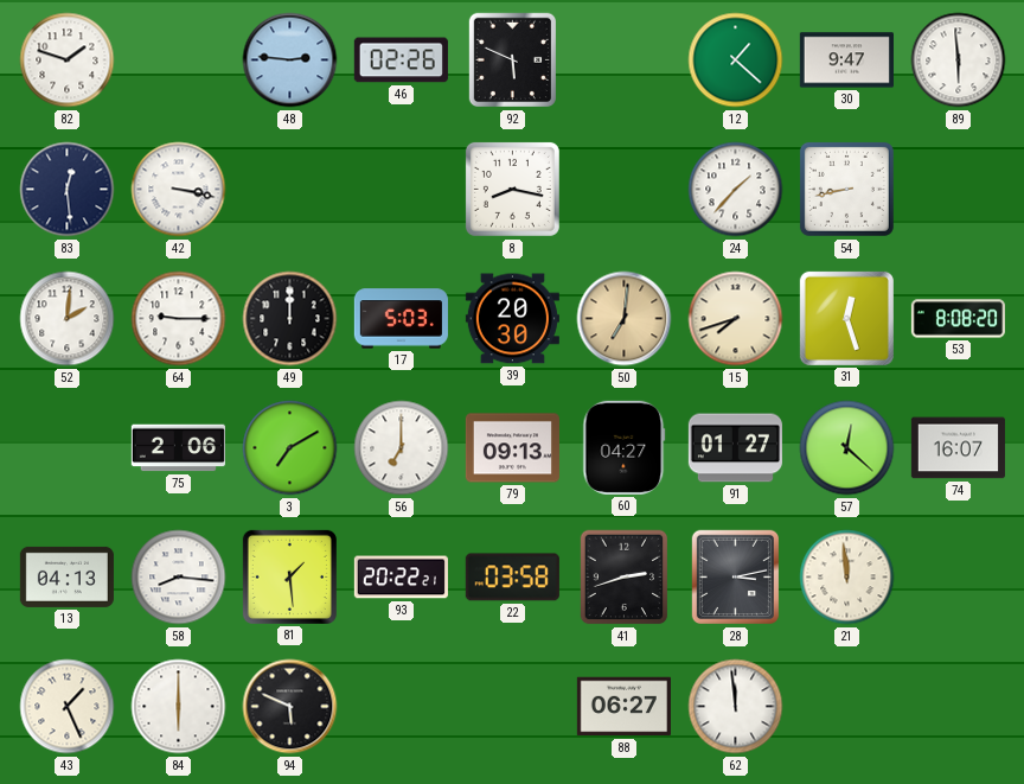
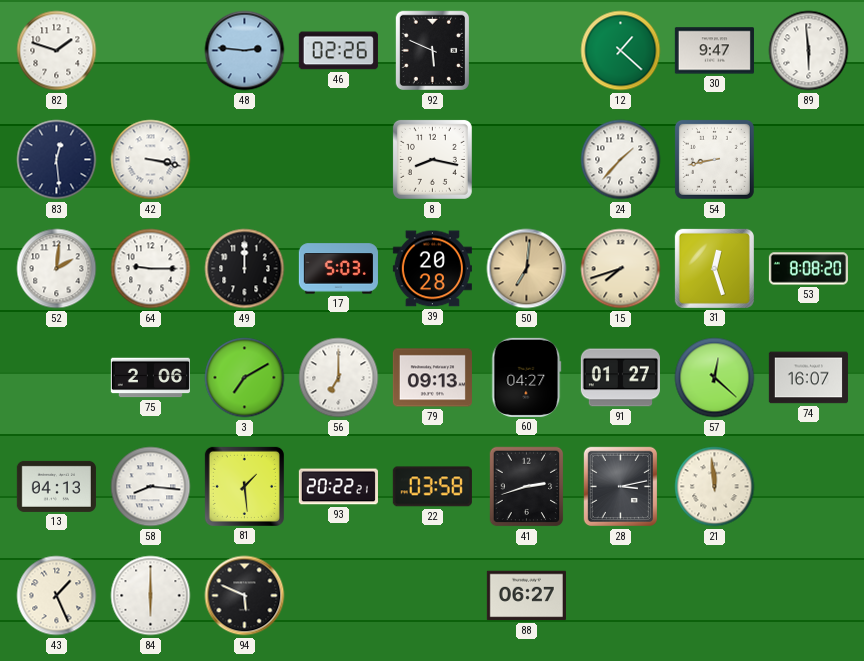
39: 20:30 -> 20:28
62: 11:59 -> none
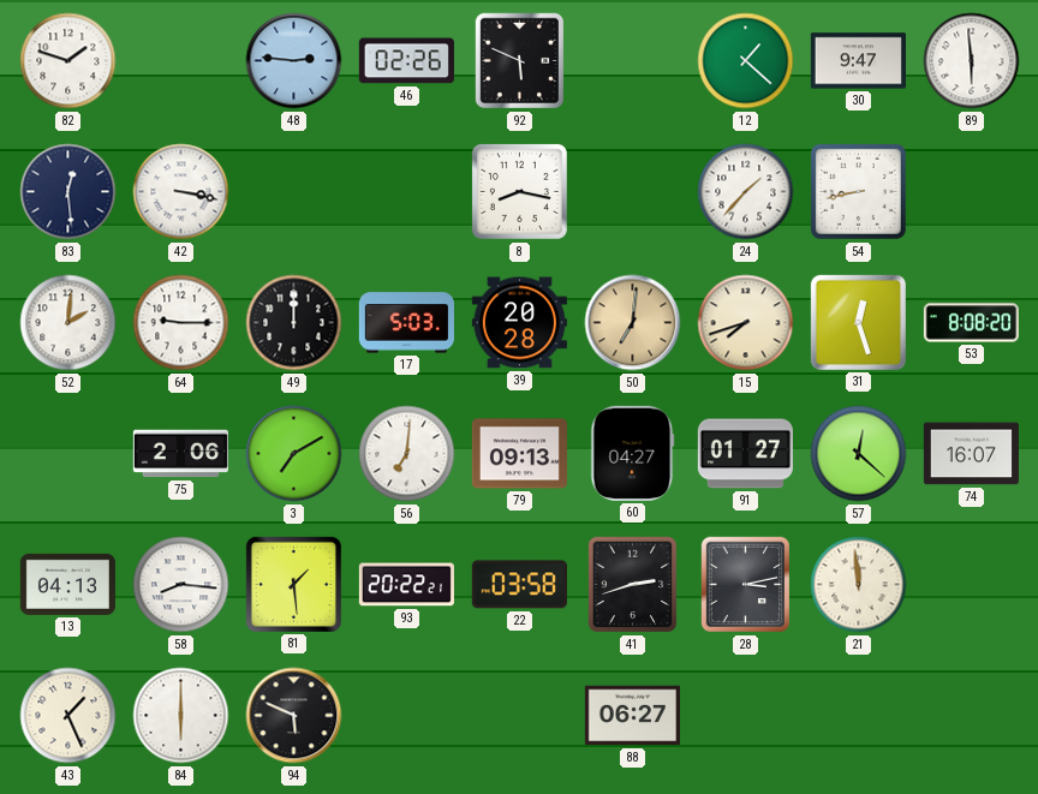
56: 7:00 -> 7:01
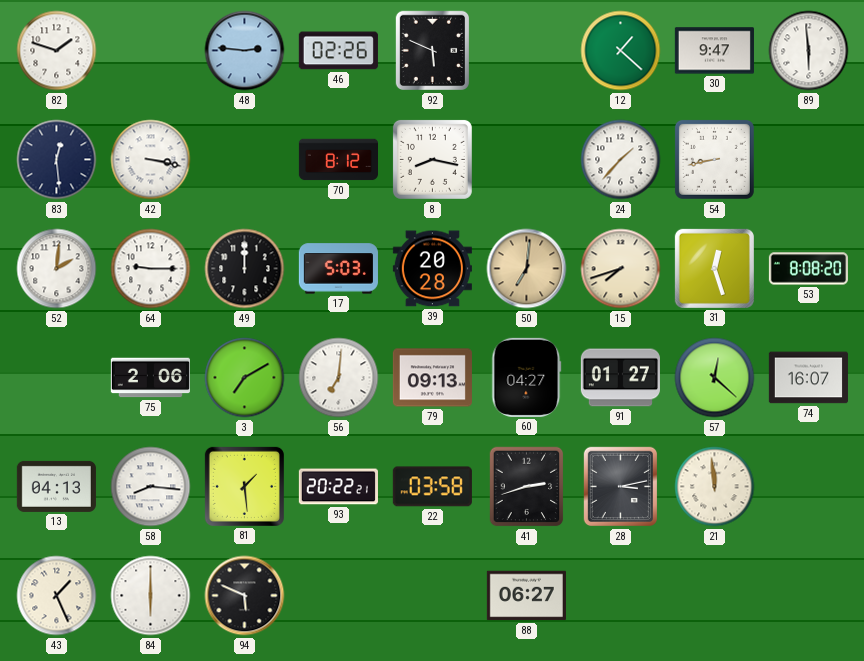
70: none -> 8:12
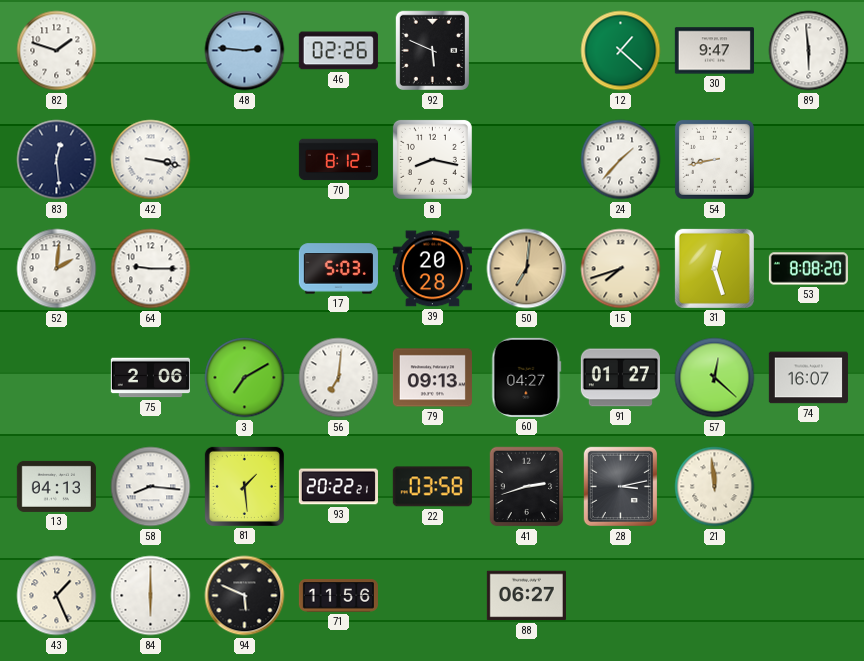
49: 12:00 -> none
71: none -> 11:56
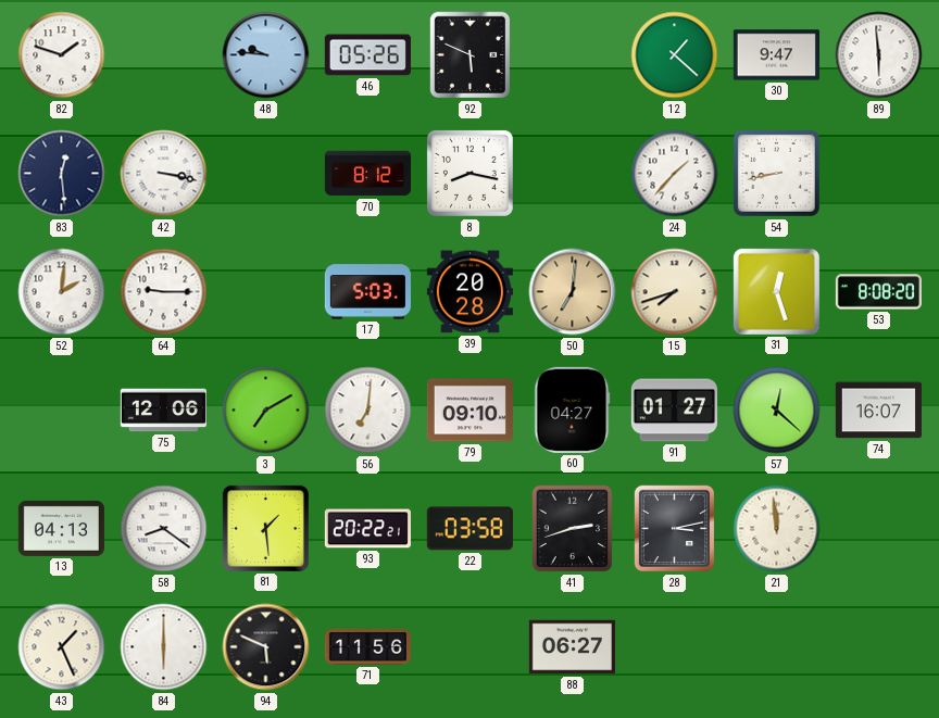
48: 2:46 -> 9:46
46: 02:26 -> 05:26
75: 2:06 -> 12:06
79: 09:13 -> 09:10
58: 8:16 -> 8:21
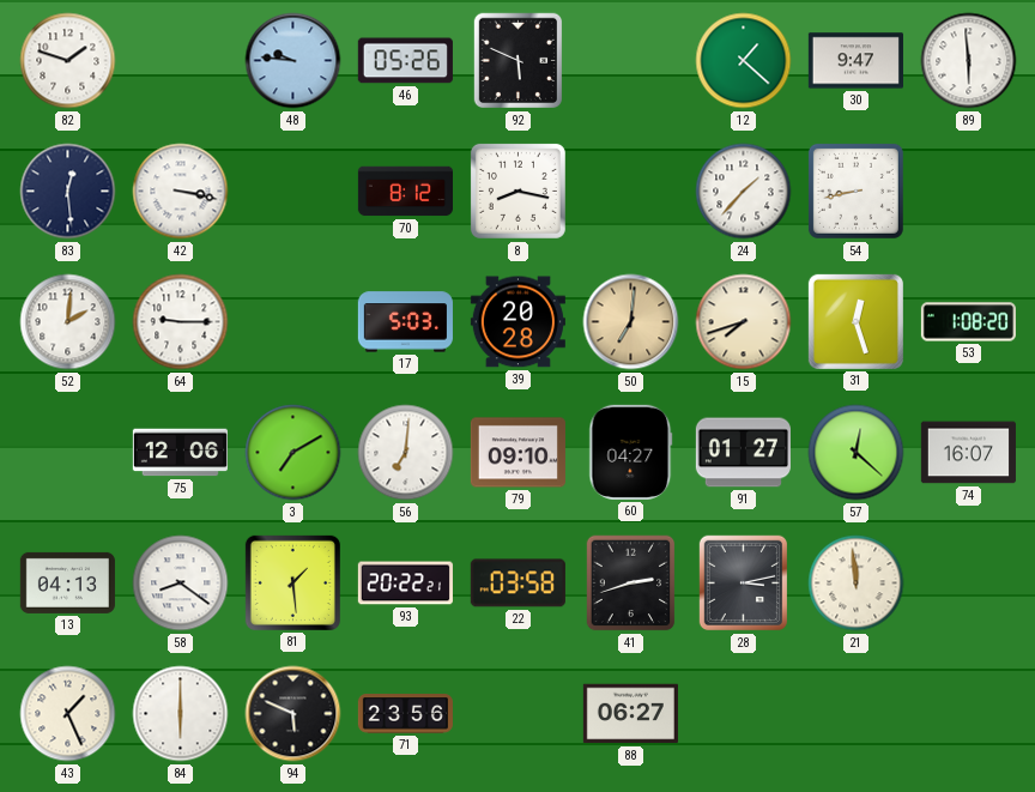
53: 8:08 -> 1:08
71: 11:56 -> 23:56
